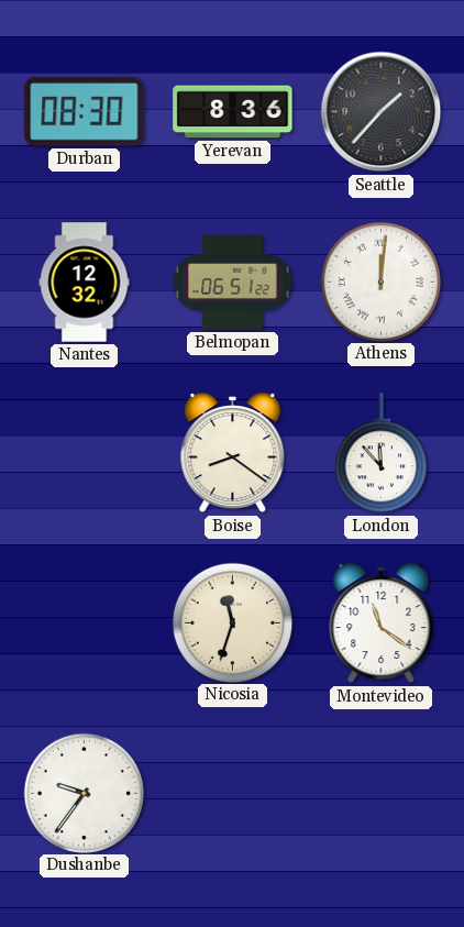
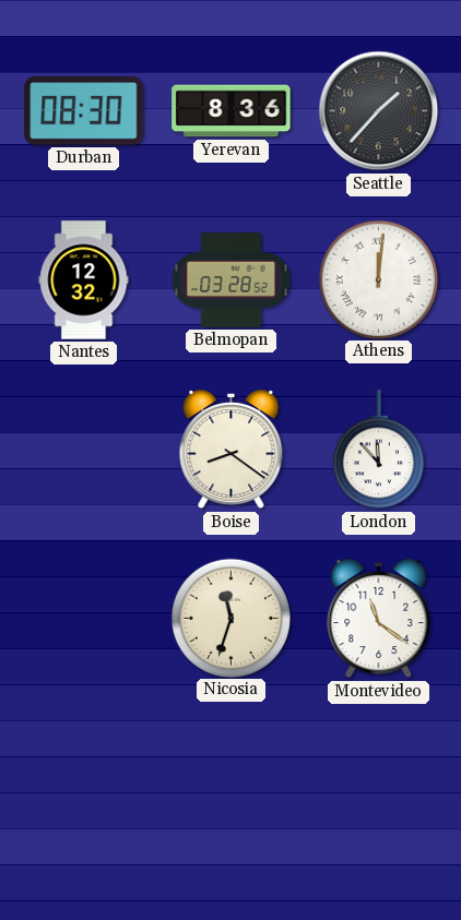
Belmopan: 06:51 -> 03:28
Dushanbe: 9:36 -> none
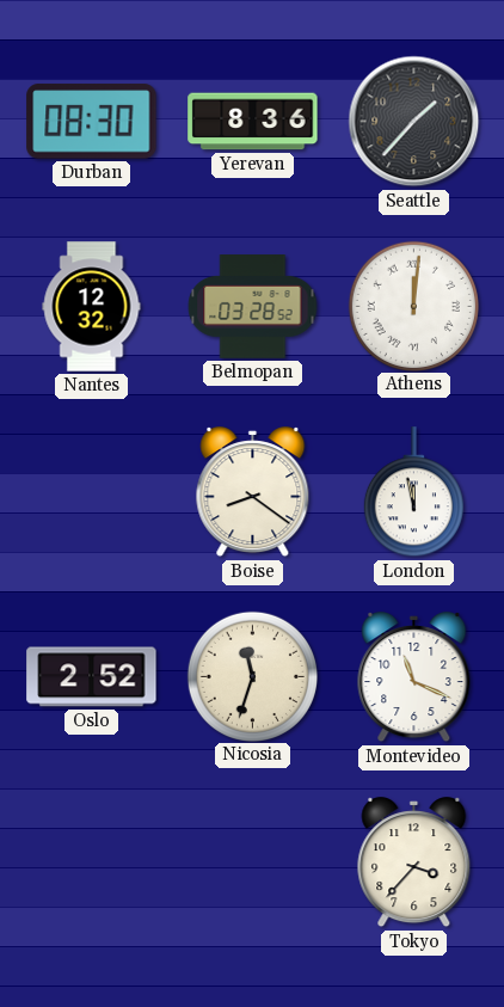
London: 11:53 -> 11:58
Oslo: none -> 2:52
Montevideo: 11:21 -> 11:19
Tokyo: none -> 3:37
